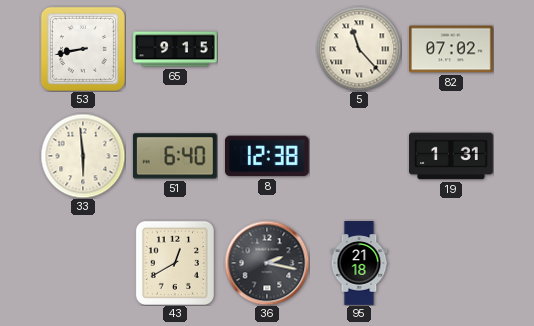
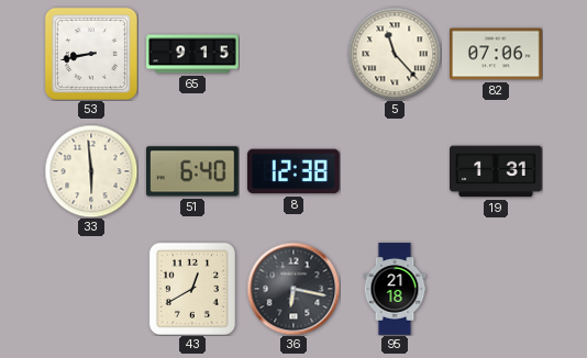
82: 07:02 -> 07:06
36: 2:17 -> 6:17
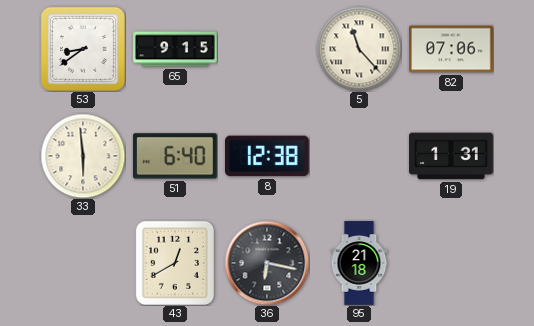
53: 8:43 -> 8:39
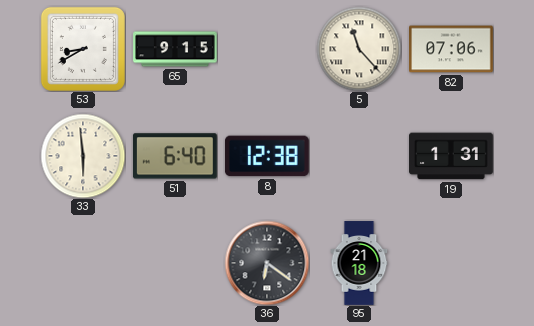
53: 8:39 -> 8:40
43: 12:40 -> none
36: 6:17 -> 6:21
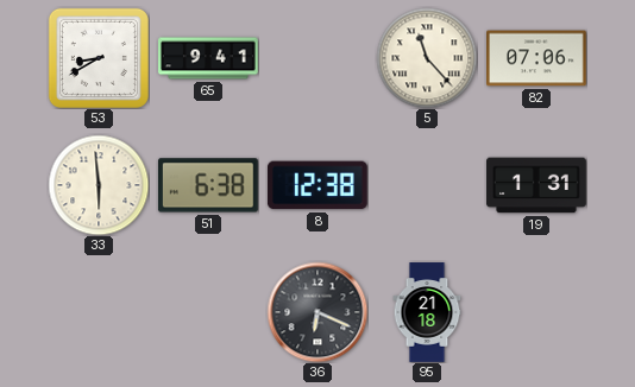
65: 9:15 -> 9:41
51: 6:40 -> 6:38
36: 6:21 -> 6:19
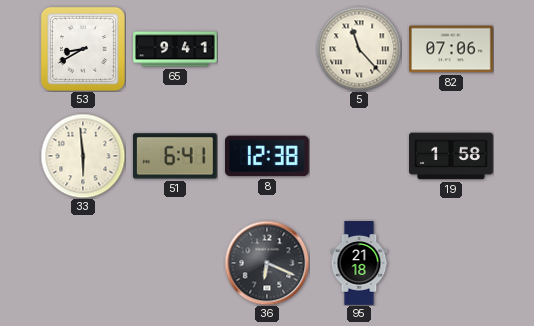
51: 6:38 -> 6:41
19: 1:31 -> 1:58
